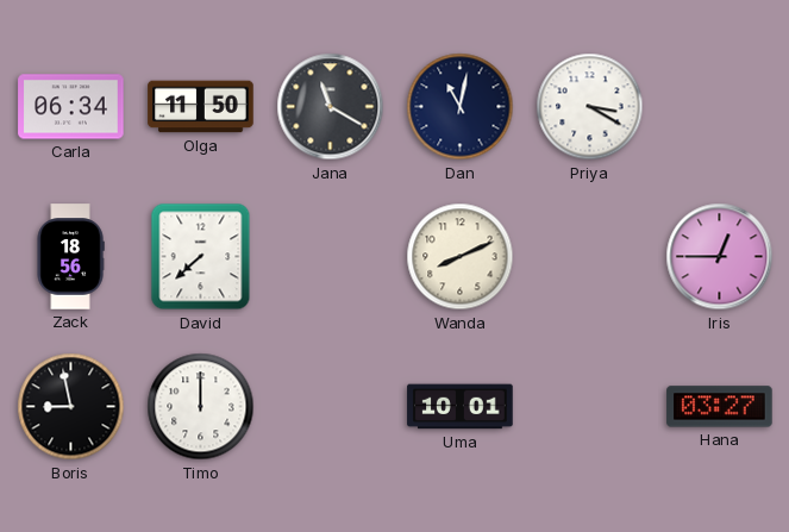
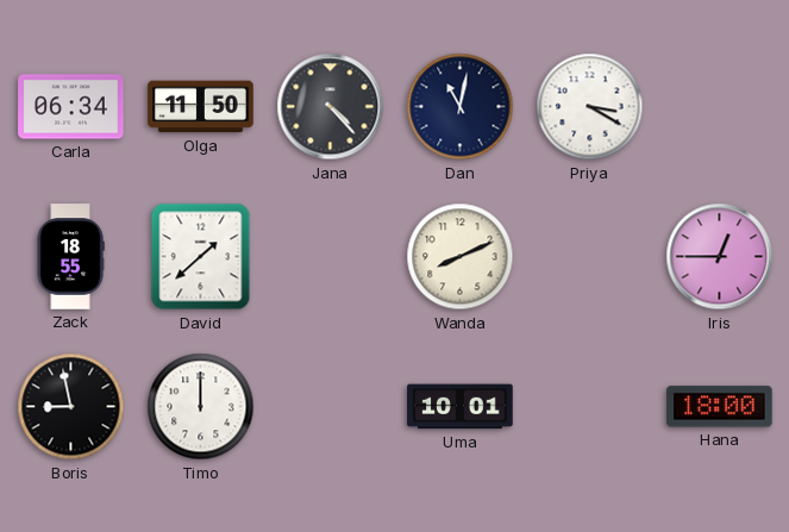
Jana: 11:20 -> 4:23
Zack: 18:56 -> 18:55
David: 7:38 -> 1:38
Hana: 03:27 -> 18:00
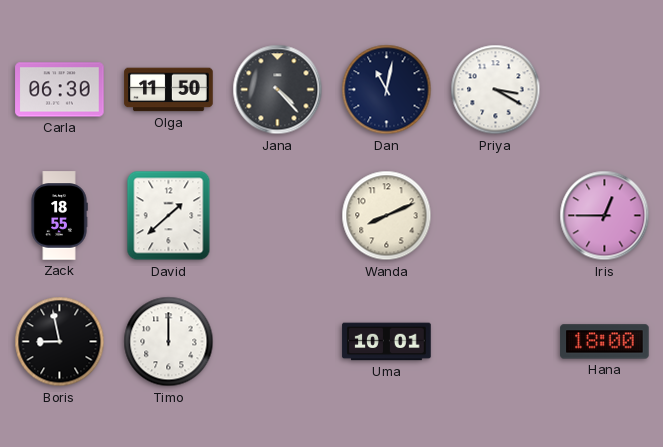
Carla: 06:34 -> 06:30
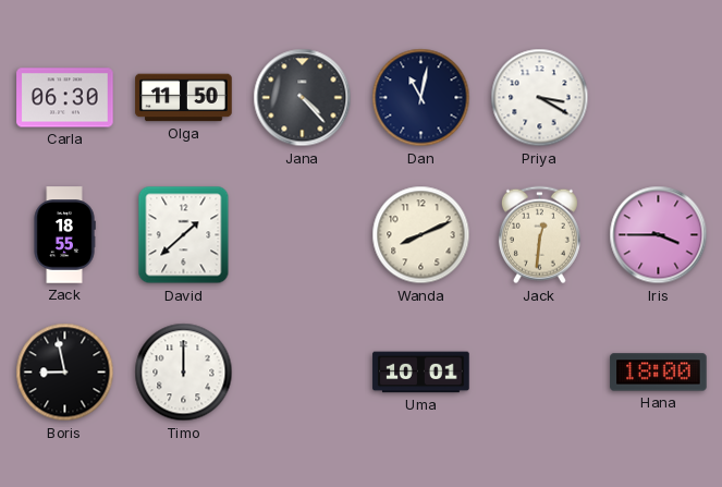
Jack: none -> 12:31
Iris: 12:45 -> 3:45
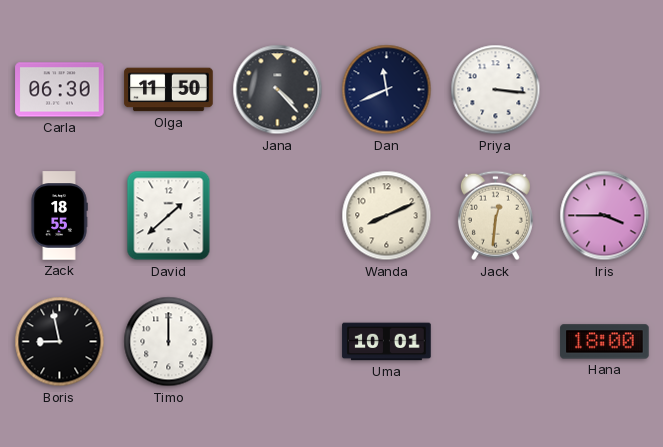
Dan: 11:02 -> 11:41
Priya: 3:20 -> 3:16
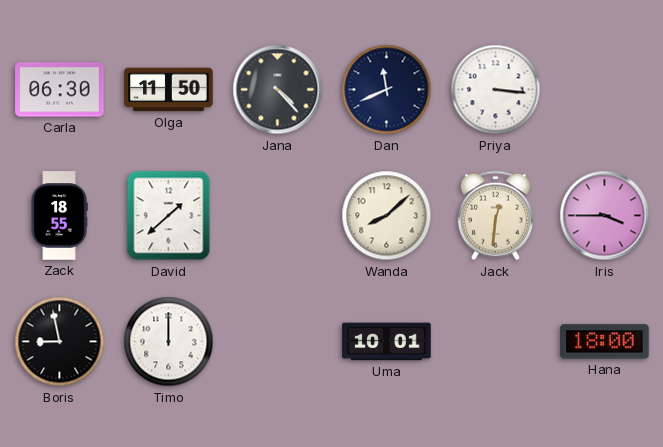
Wanda: 8:11 -> 8:08
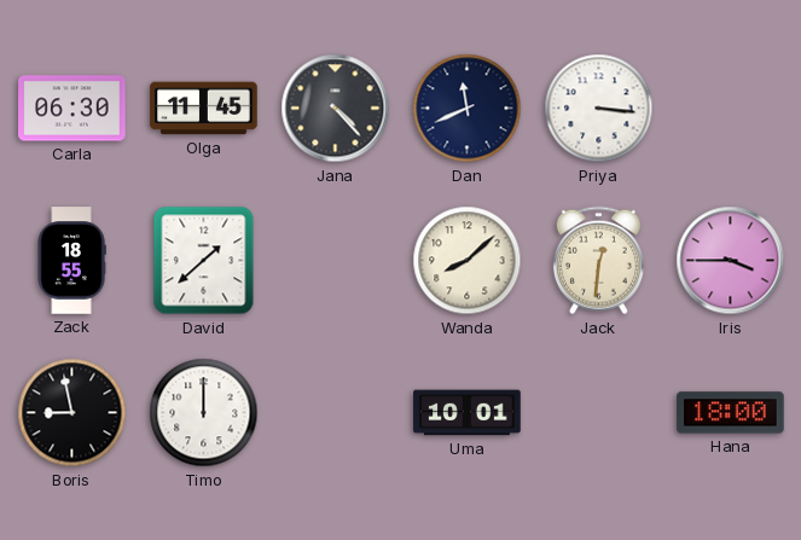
Olga: 11:50 -> 11:45
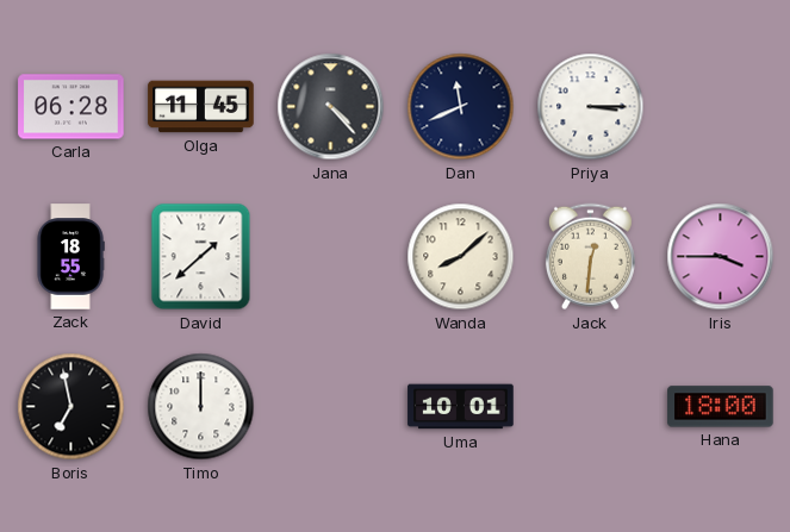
Carla: 06:30 -> 06:28
Priya: 3:16 -> 3:15
Boris: 8:58 -> 6:58
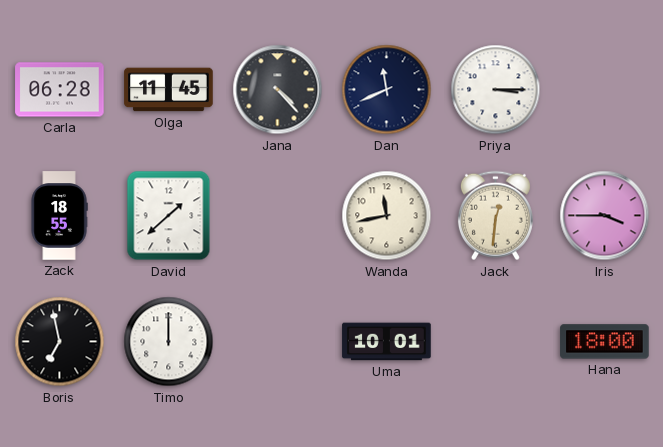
Wanda: 8:08 -> 11:43
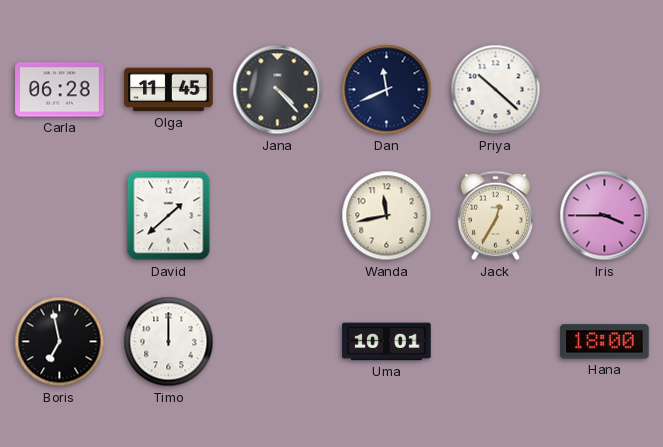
Priya: 3:15 -> 10:22
Zack: 18:55 -> none
Jack: 12:31 -> 12:35
